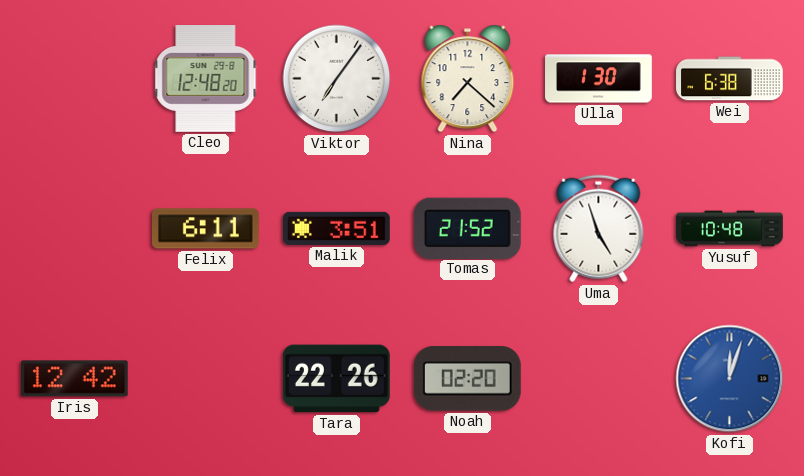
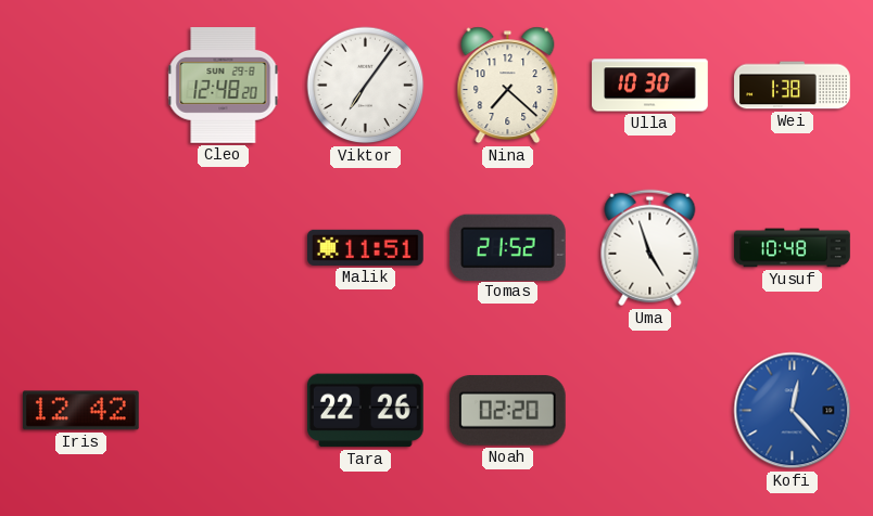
Ulla: 1:30 -> 10:30
Wei: 6:38 -> 1:38
Felix: 6:11 -> none
Malik: 3:51 -> 11:51
Kofi: 12:03 -> 12:23
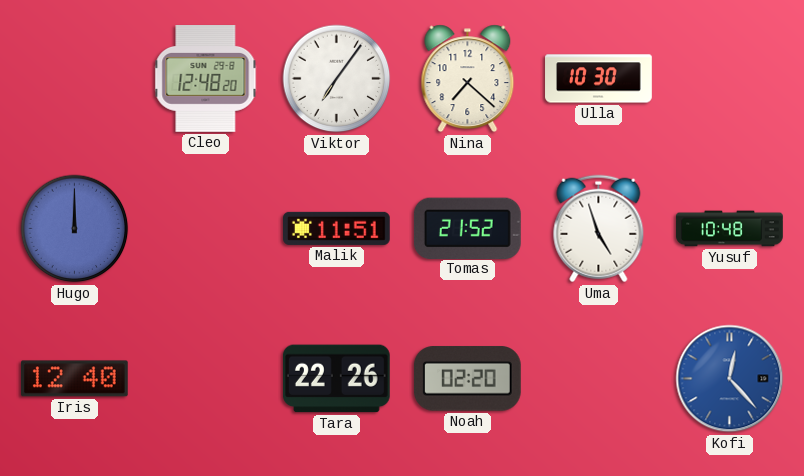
Wei: 1:38 -> none
Hugo: none -> 12:00
Iris: 12:42 -> 12:40
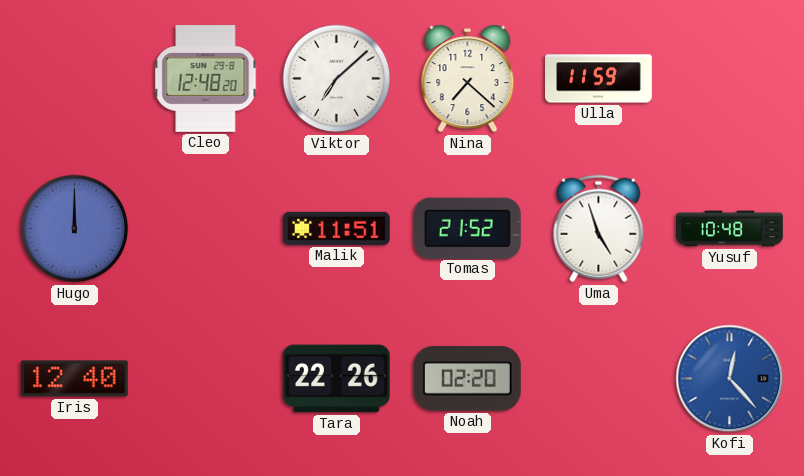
Viktor: 7:06 -> 7:08
Ulla: 10:30 -> 11:59
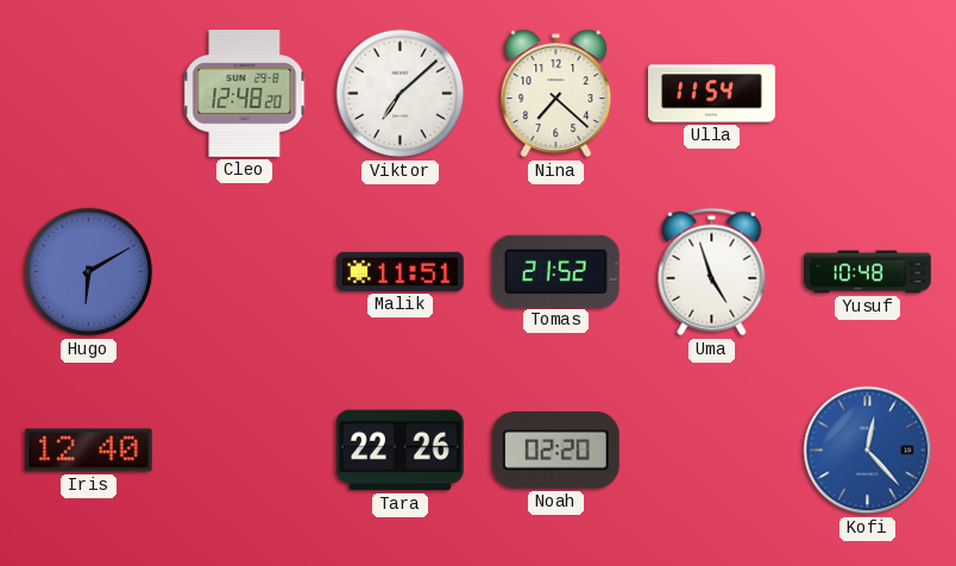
Ulla: 11:59 -> 11:54
Hugo: 12:00 -> 6:10
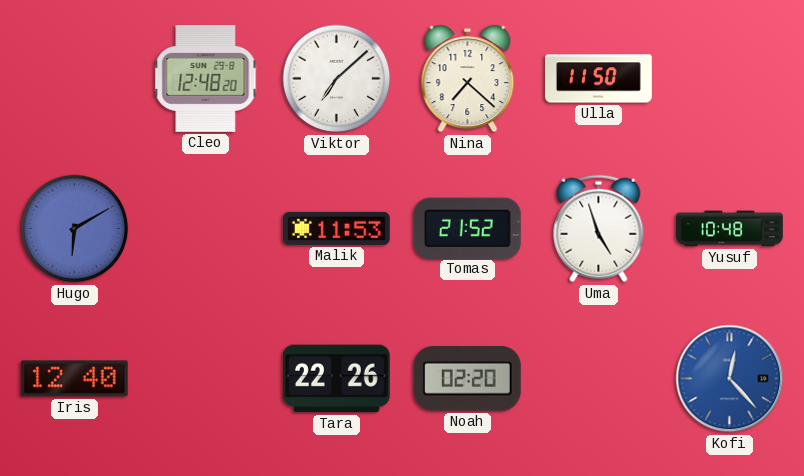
Ulla: 11:54 -> 11:50
Malik: 11:51 -> 11:53
